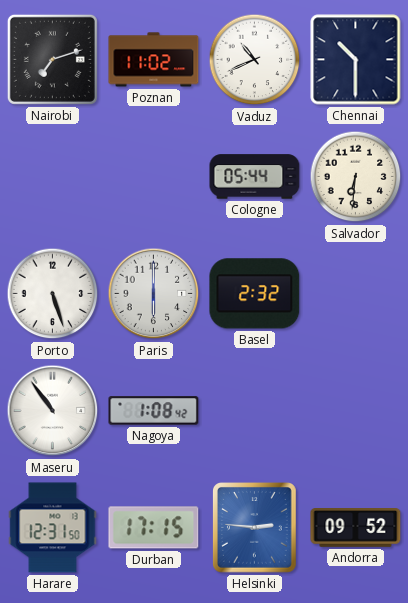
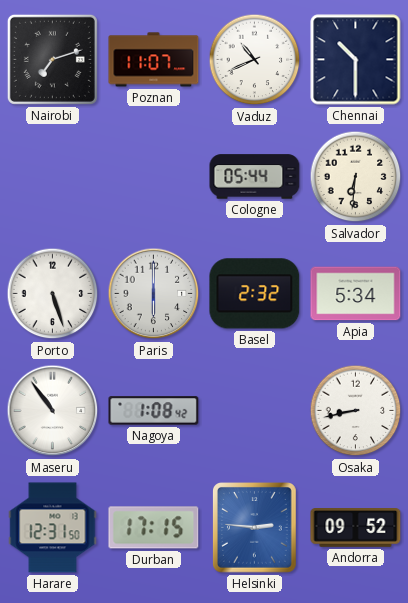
Poznan: 11:02 -> 11:07
Apia: none -> 5:34
Osaka: none -> 8:43
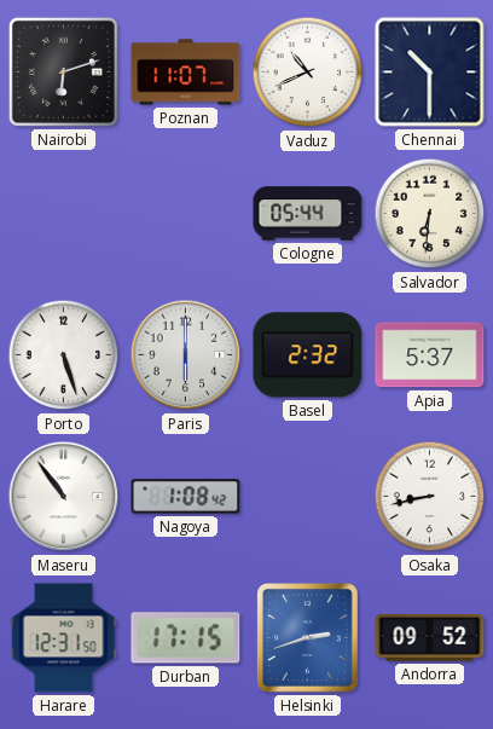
Nairobi: 7:12 -> 6:12
Apia: 5:34 -> 5:37
Helsinki: 2:46 -> 2:42
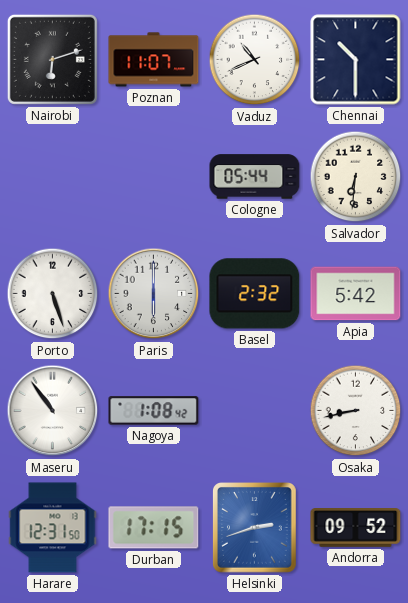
Apia: 5:37 -> 5:42
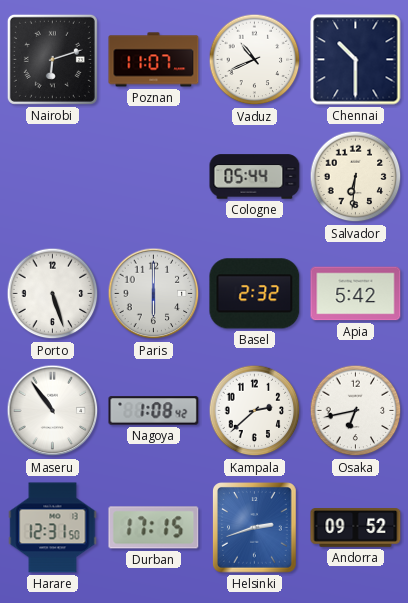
Kampala: none -> 2:38
Osaka: 8:43 -> 6:43
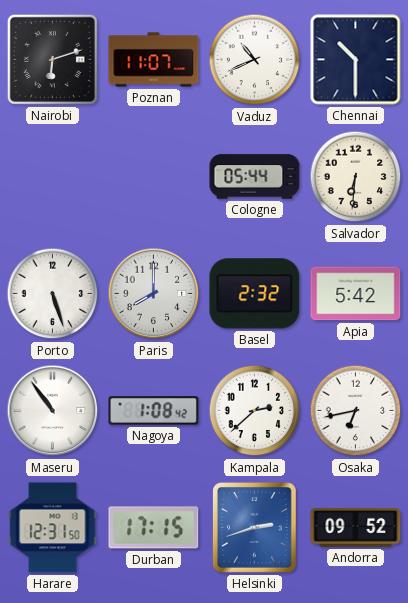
Paris: 6:00 -> 8:00
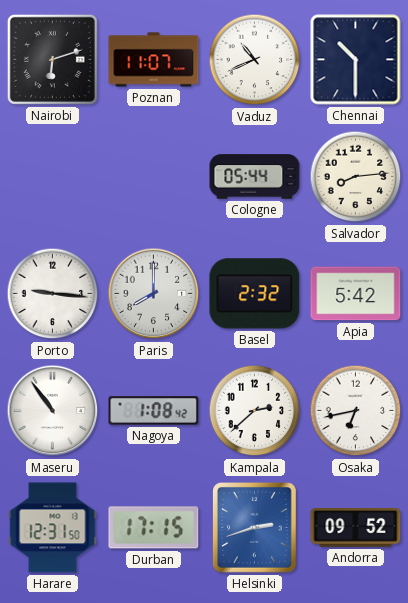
Salvador: 6:31 -> 8:14
Porto: 5:27 -> 9:16
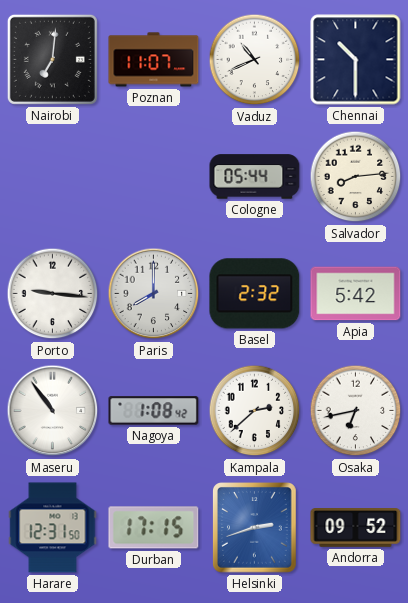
Nairobi: 6:12 -> 7:01
